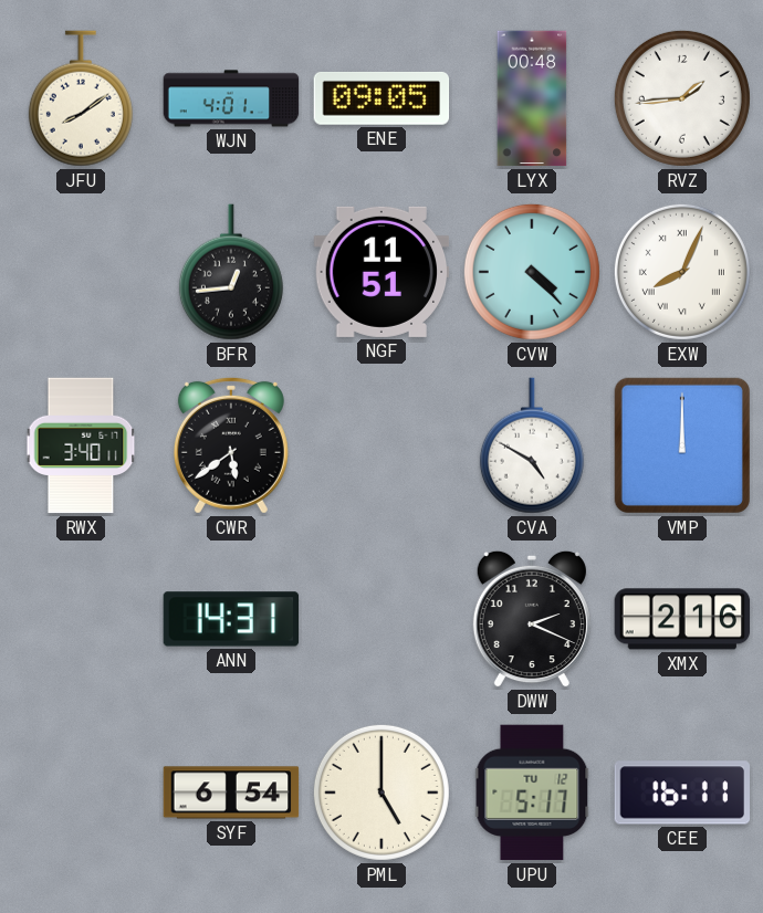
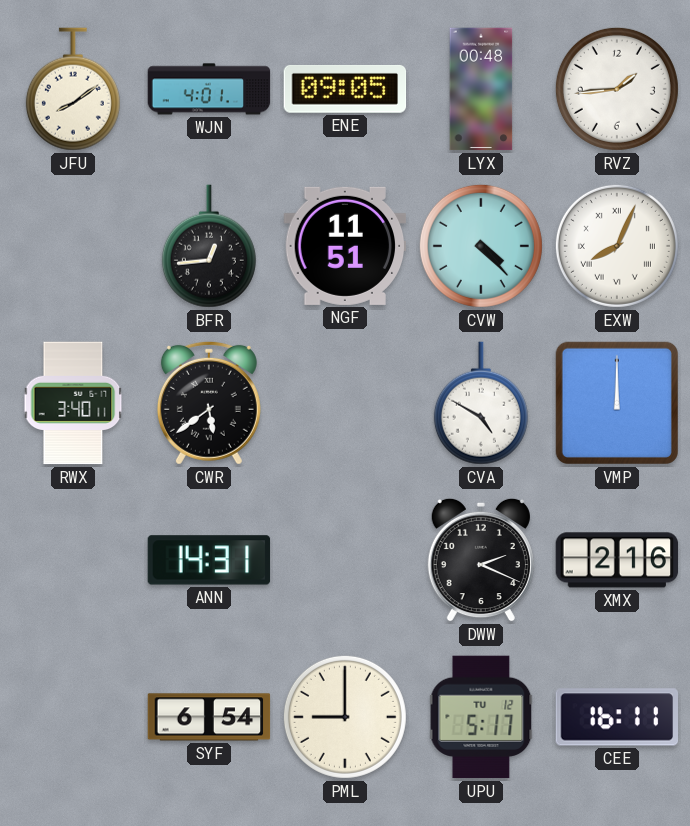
PML: 5:00 -> 9:00
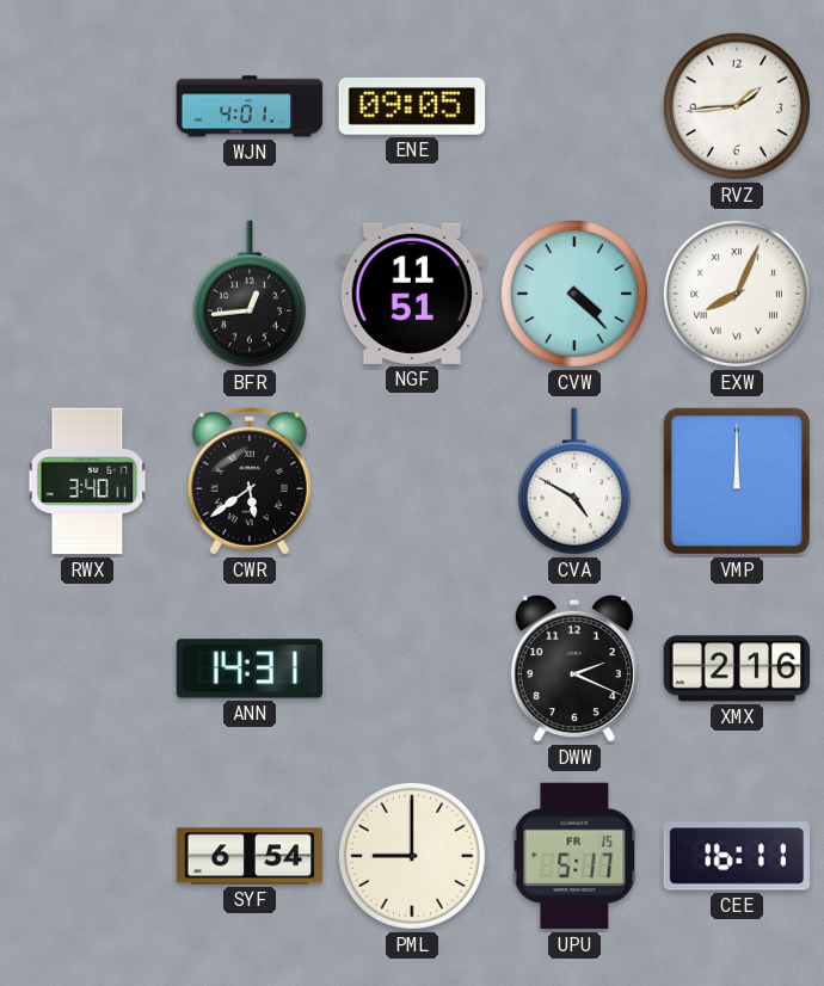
JFU: 8:09 -> none
LYX: 00:48 -> none
UPU date: TU 12 -> FR 15
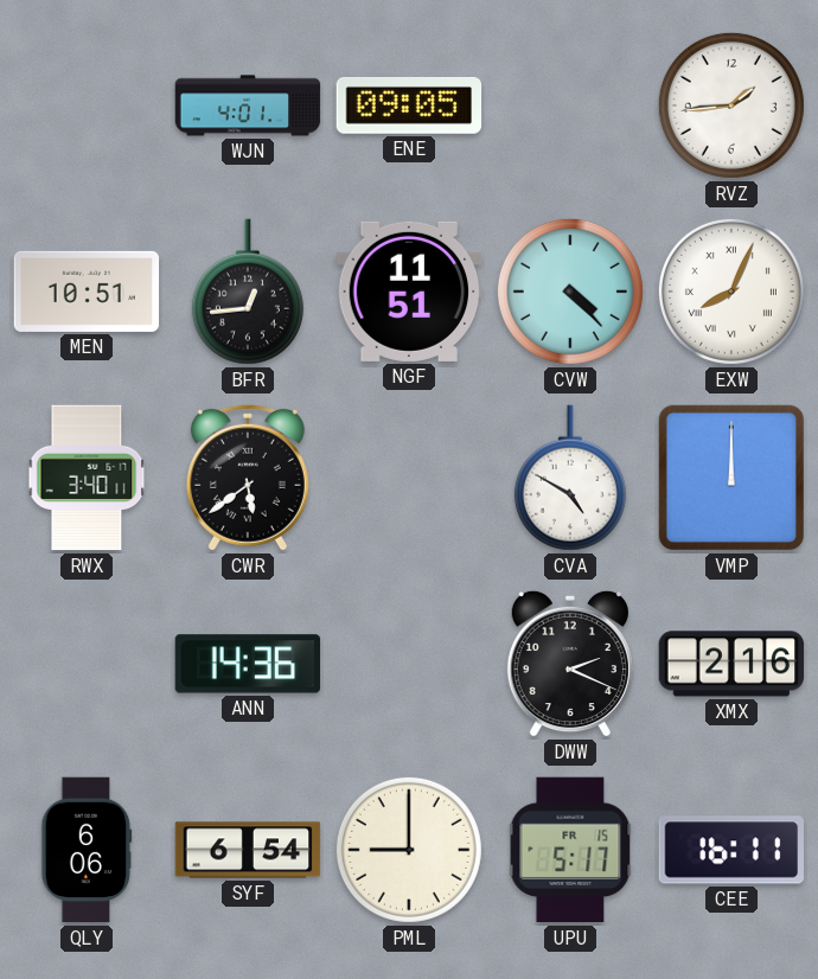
MEN: none -> 10:51
ANN: 14:31 -> 14:36
QLY: none -> 6:06
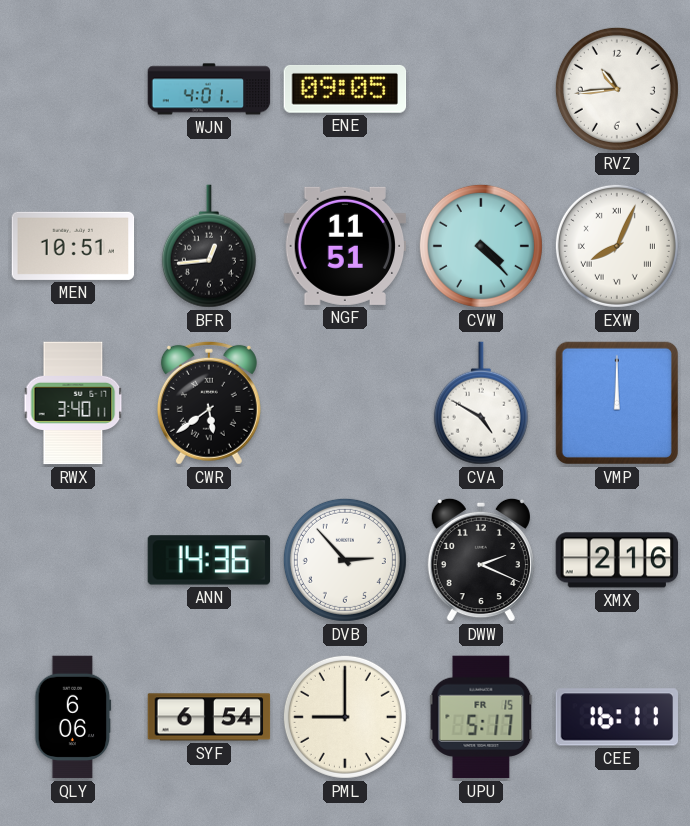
RVZ: 1:44 -> 10:44
DVB: none -> 2:53
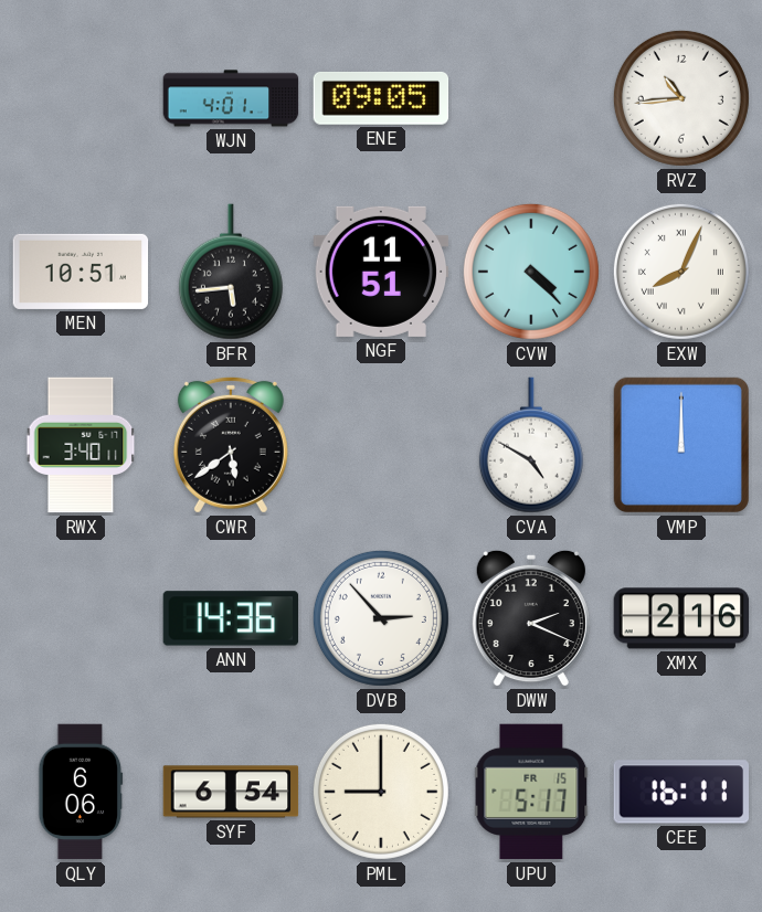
BFR: 12:44 -> 5:44
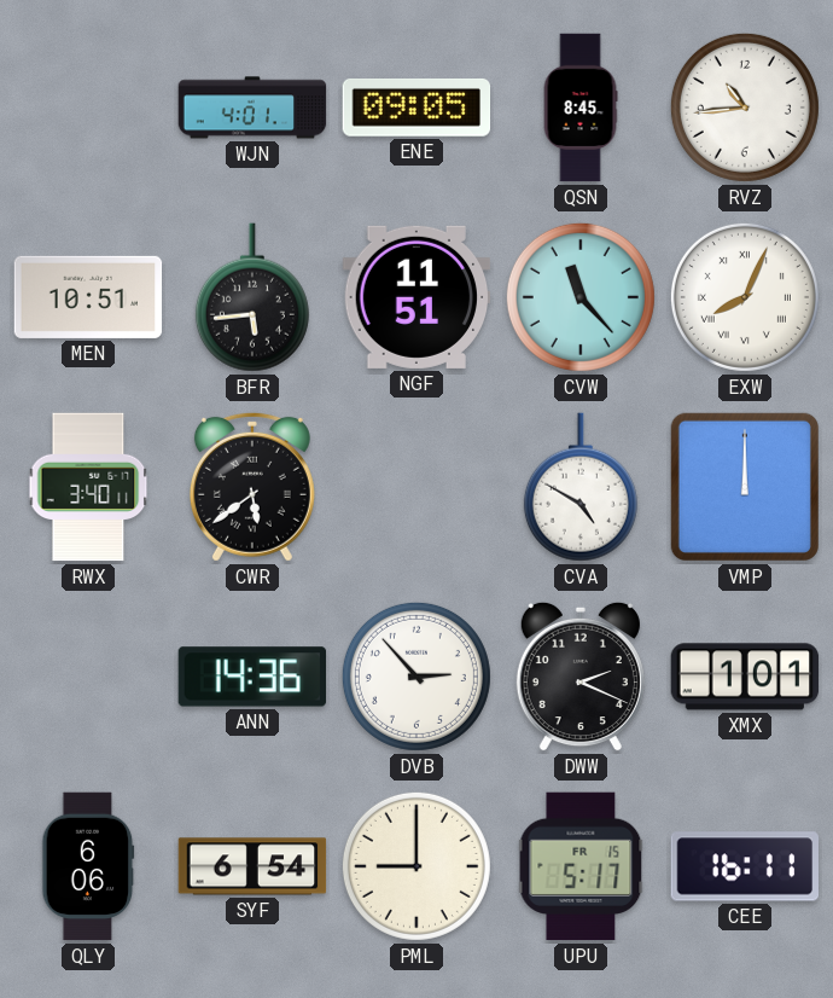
QSN: none -> 8:45
CVW: 4:23 -> 11:23
XMX: 2:16 -> 1:01
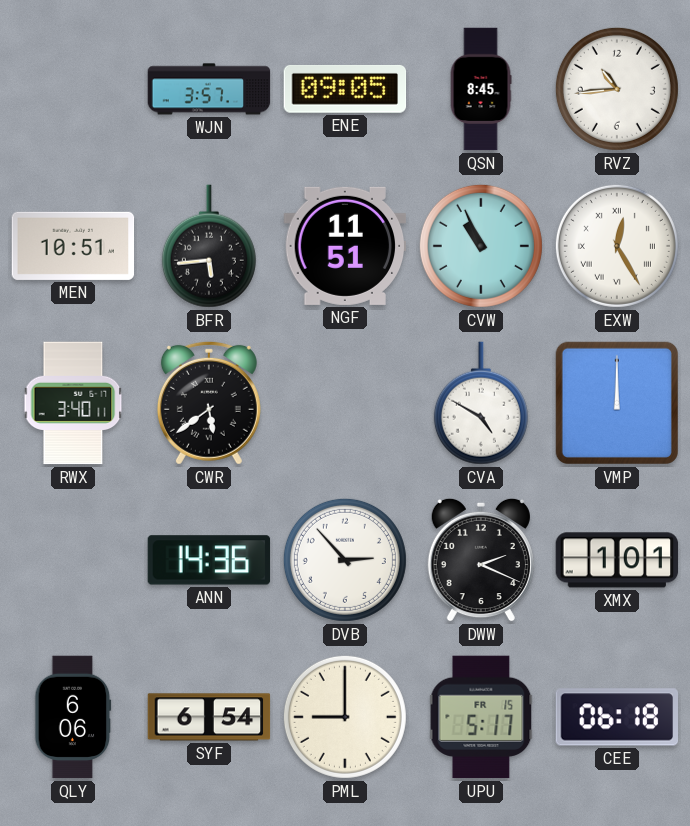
WJN: 4:01 -> 3:57
CVW: 11:23 -> 10:56
EXW: 8:04 -> 12:25
CEE: 16:11 -> 06:18
